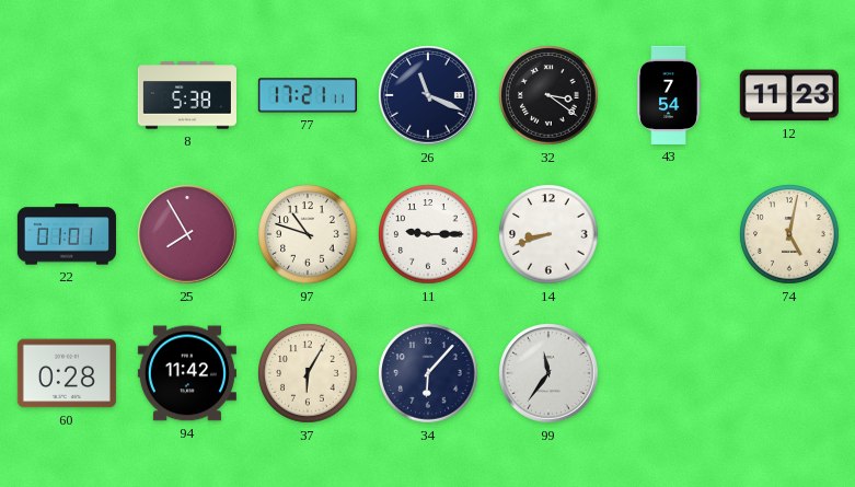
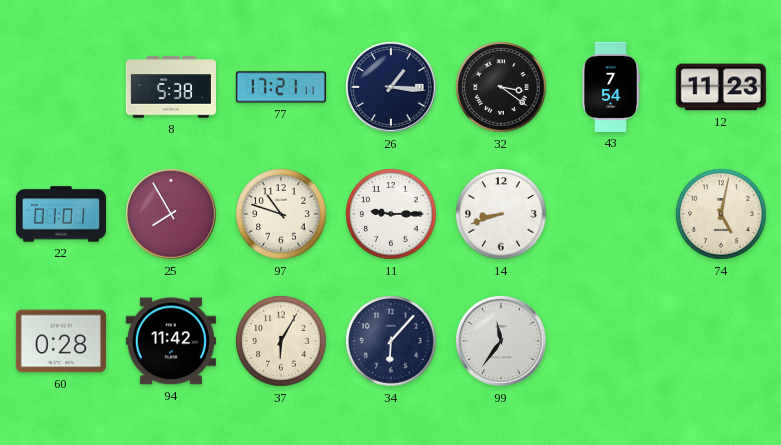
26: 11:19 -> 1:16
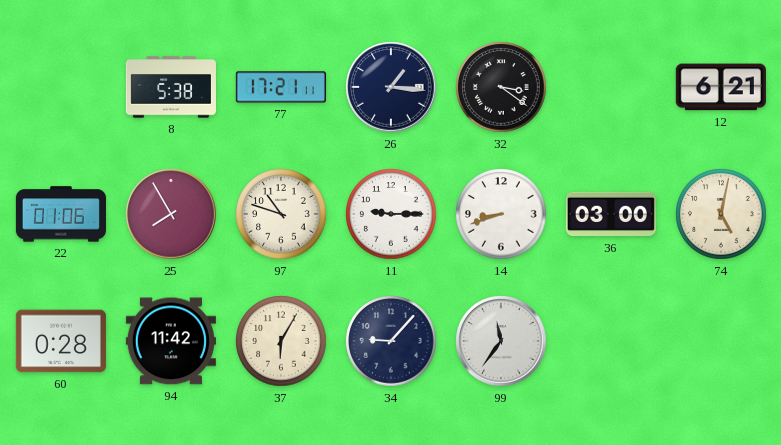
43: 7:54 -> none
12: 11:23 -> 6:21
22: 01:01 -> 01:06
36: none -> 03:00
34: 6:07 -> 9:07
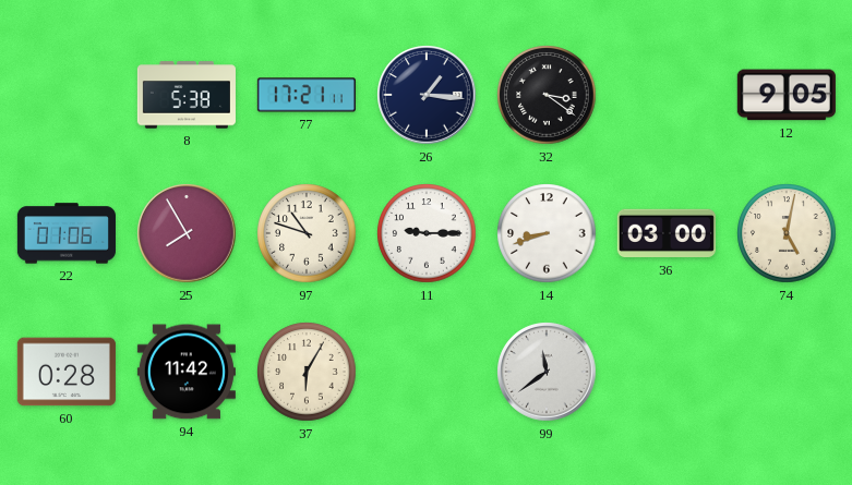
12: 6:21 -> 9:05
34: 9:07 -> none
99: 11:36 -> 11:39
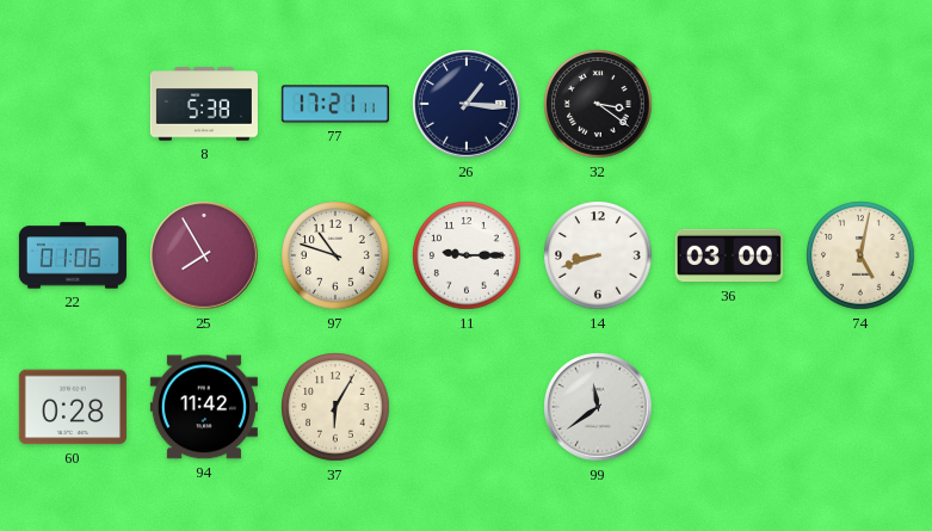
12: 9:05 -> none
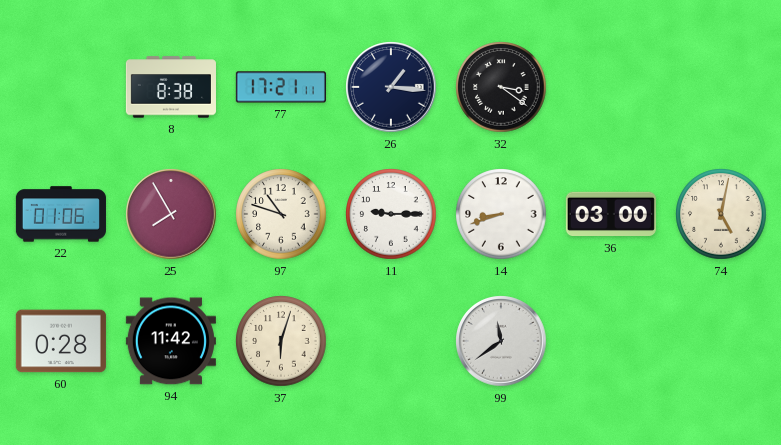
8: 5:38 -> 8:38
37: 6:05 -> 6:03
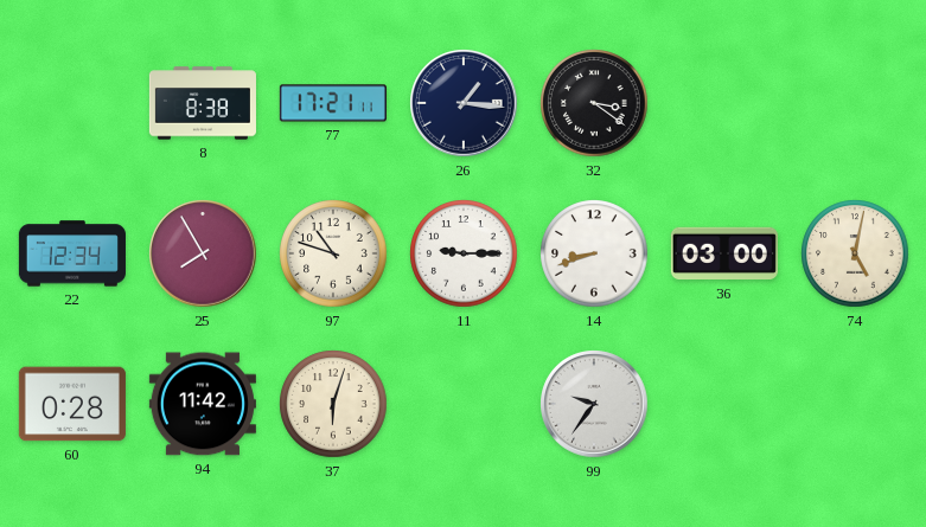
22: 01:06 -> 12:34
99: 11:39 -> 9:36
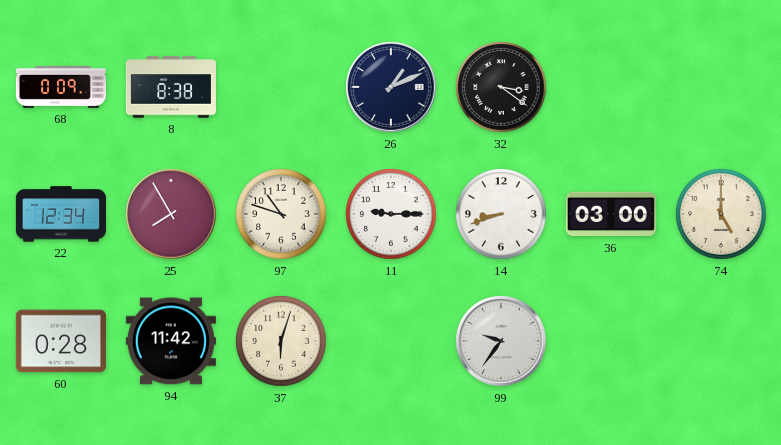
68: none -> 0:09
77: 17:21 -> none
26: 1:16 -> 1:11
74: 5:02 -> 5:00
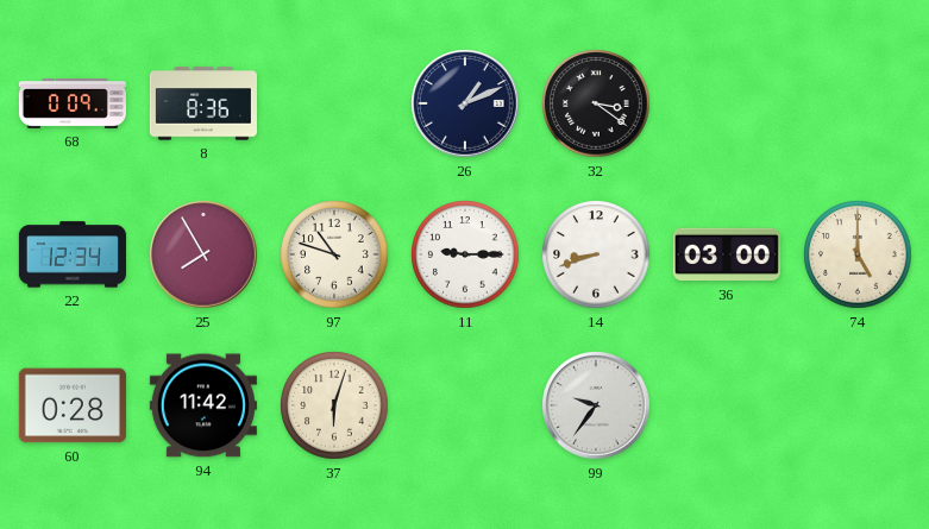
8: 8:38 -> 8:36
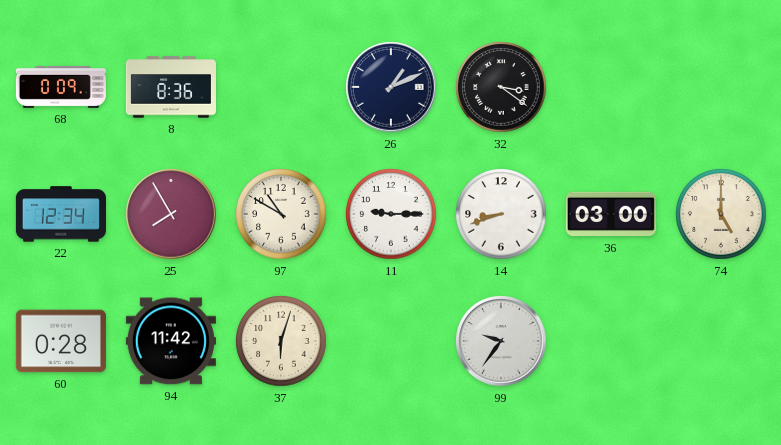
97: 10:48 -> 10:50
